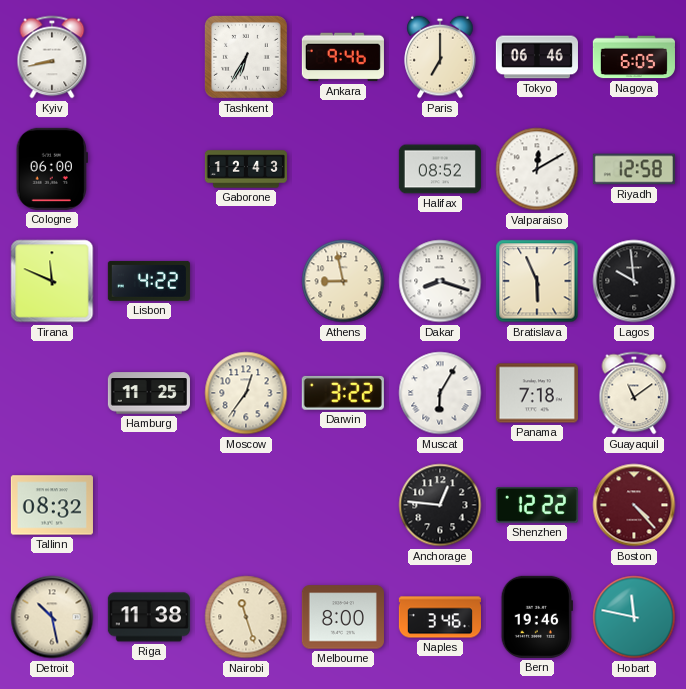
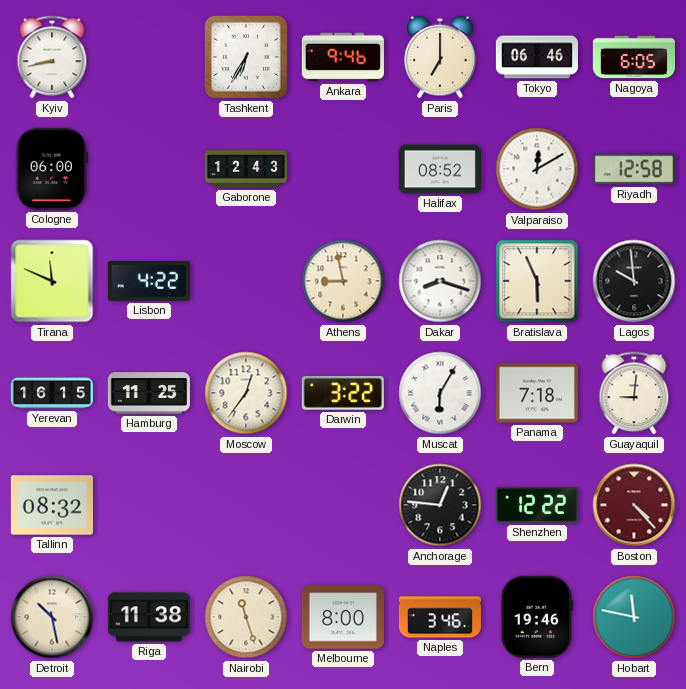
Yerevan: none -> 16:15
Guayaquil: 11:09 -> 9:01
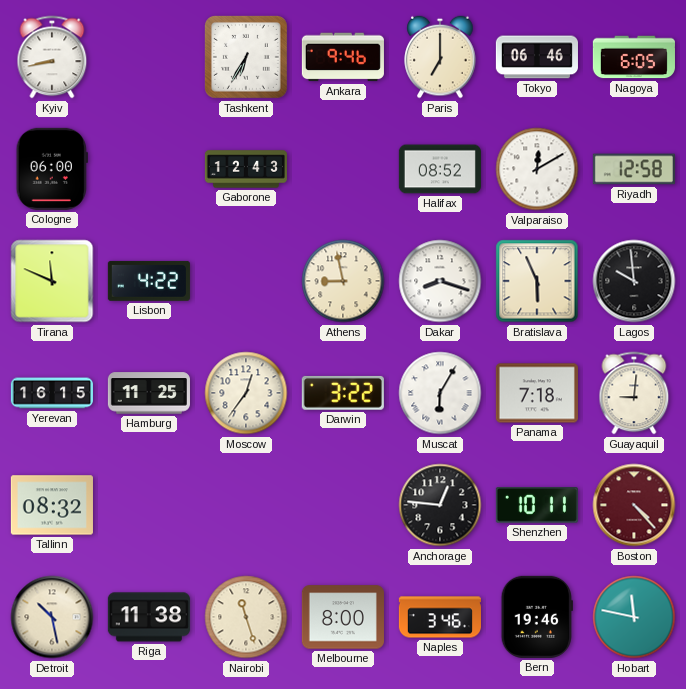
Shenzhen: 12:22 -> 10:11
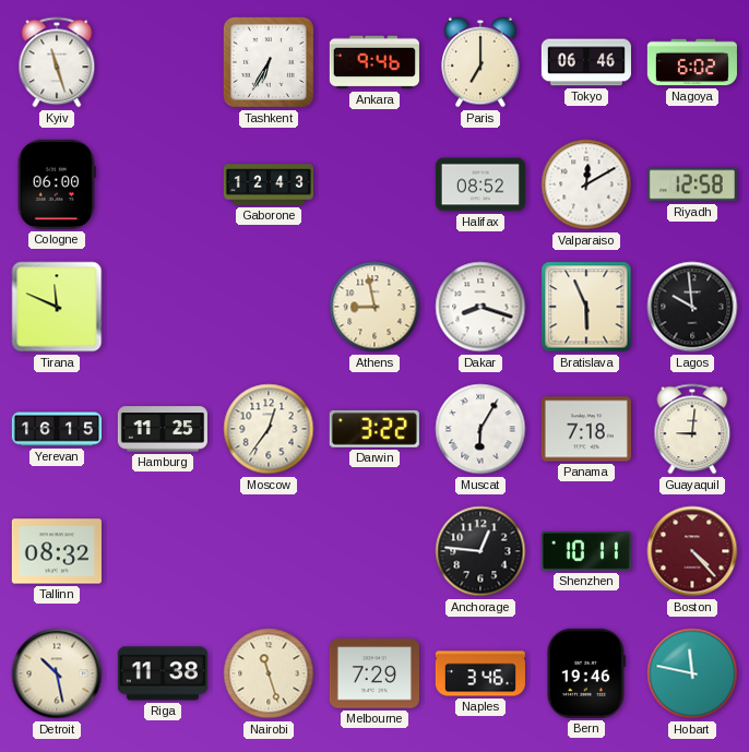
Kyiv: 8:43 -> 11:27
Nagoya: 6:05 -> 6:02
Lisbon: 4:22 -> none
Melbourne: 8:00 -> 7:29
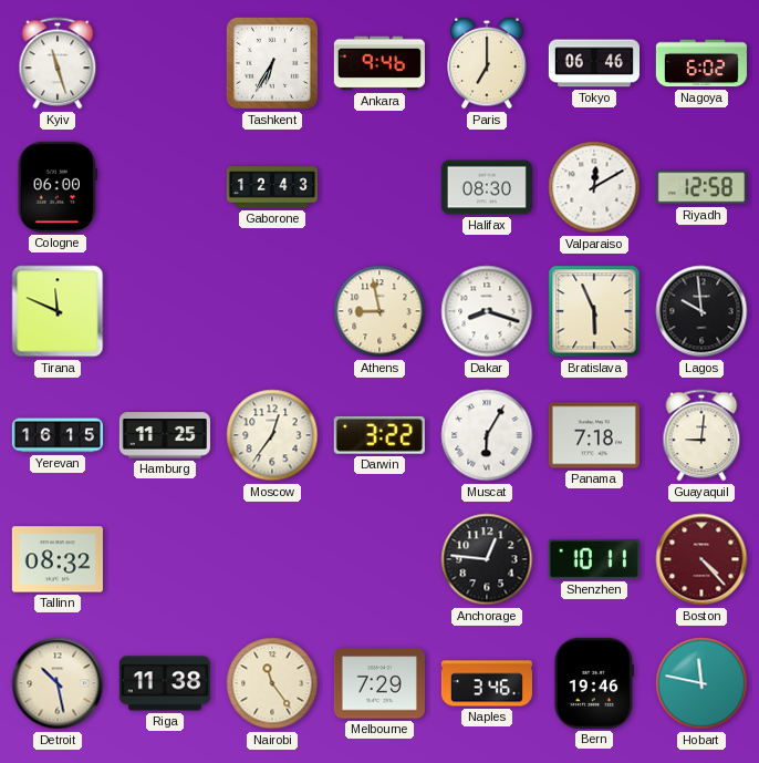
Halifax: 08:52 -> 08:30
Nairobi: 11:27 -> 11:24
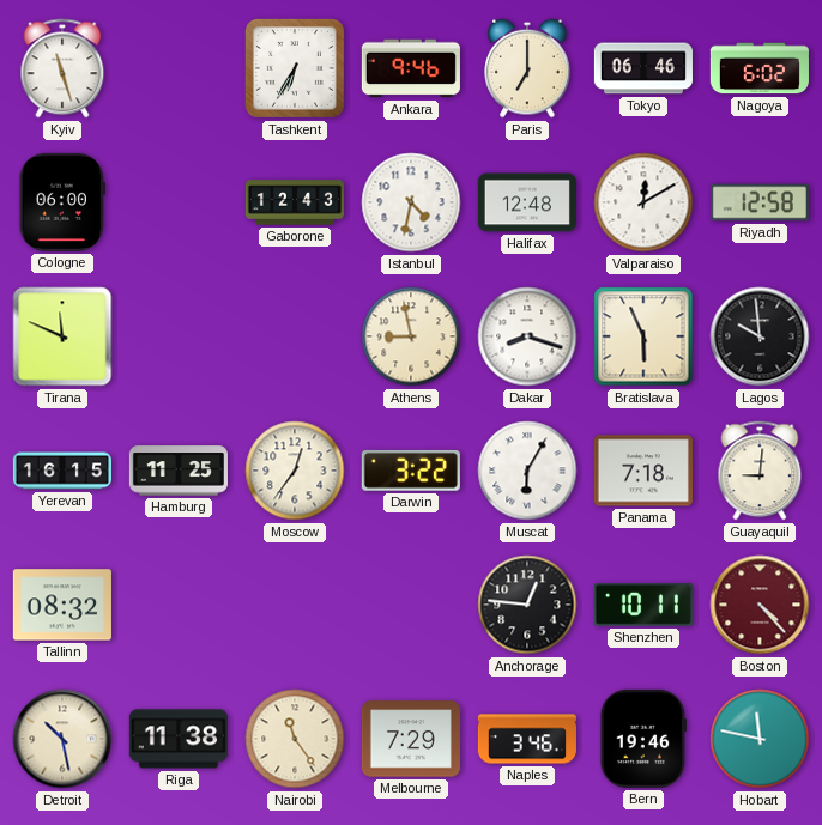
Istanbul: none -> 4:32
Halifax: 08:30 -> 12:48
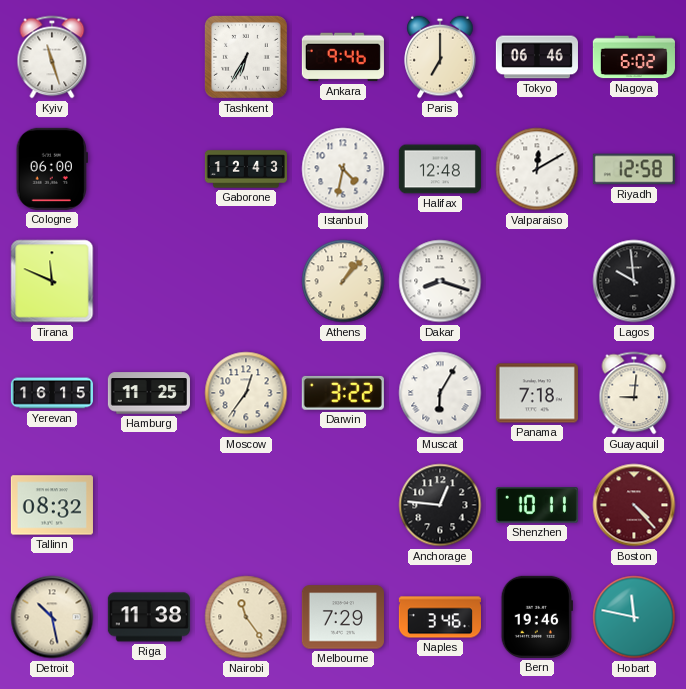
Athens: 8:58 -> 1:07
Bratislava: 5:56 -> none
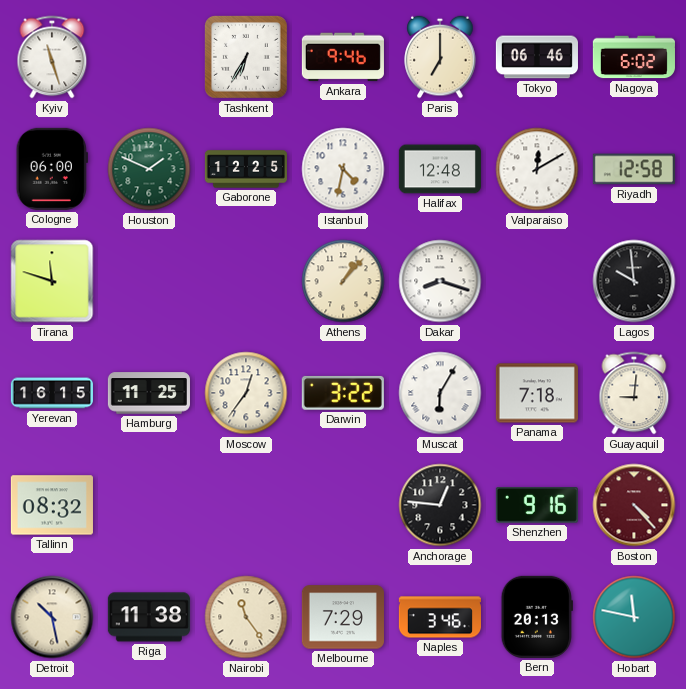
Houston: none -> 1:49
Gaborone: 12:43 -> 12:25
Tirana: 11:49 -> 11:48
Shenzhen: 10:11 -> 9:16
Bern: 19:46 -> 20:13
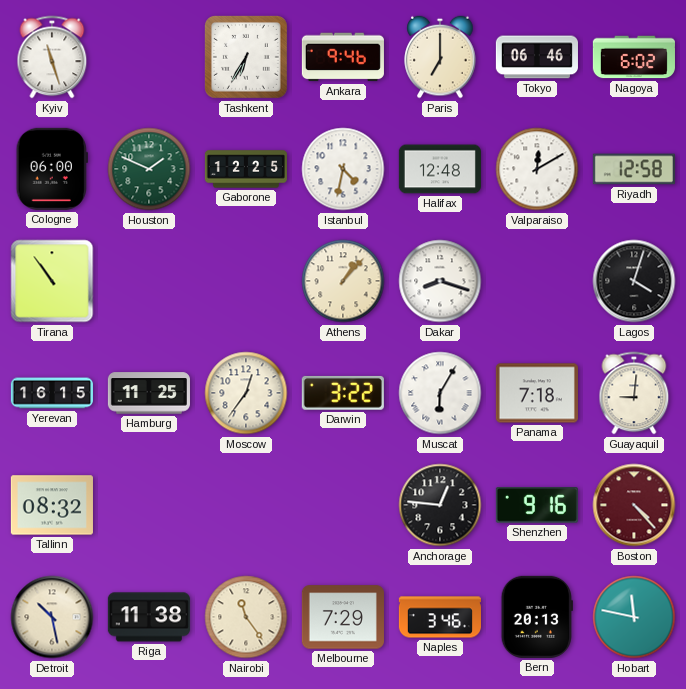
Tirana: 11:48 -> 10:54
Lagos: 9:59 -> 4:03
